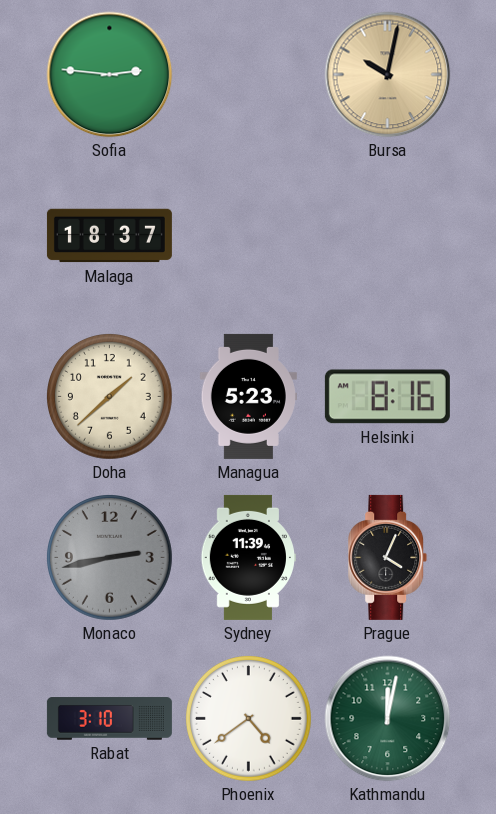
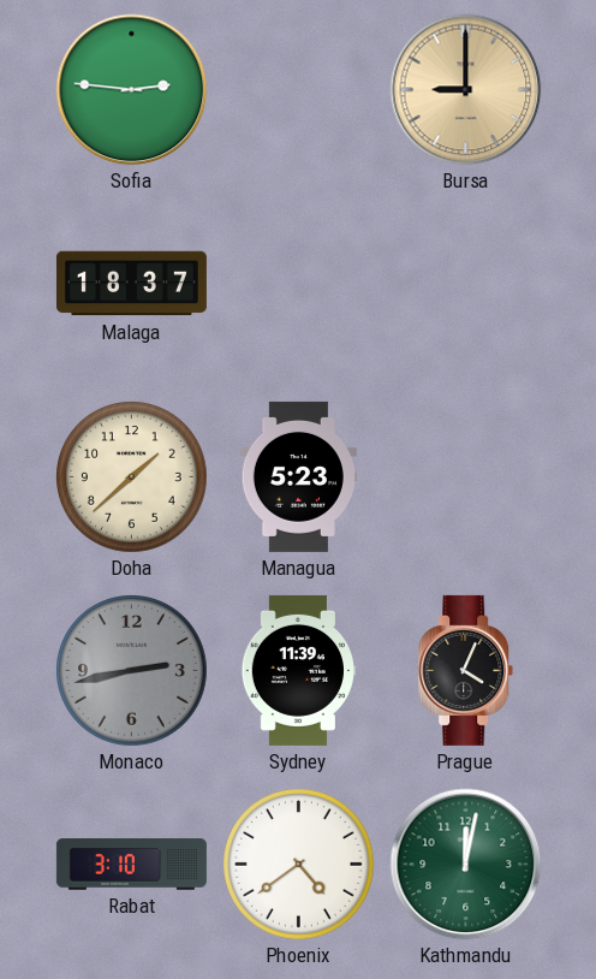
Bursa: 10:02 -> 9:00
Helsinki: 8:16 -> none
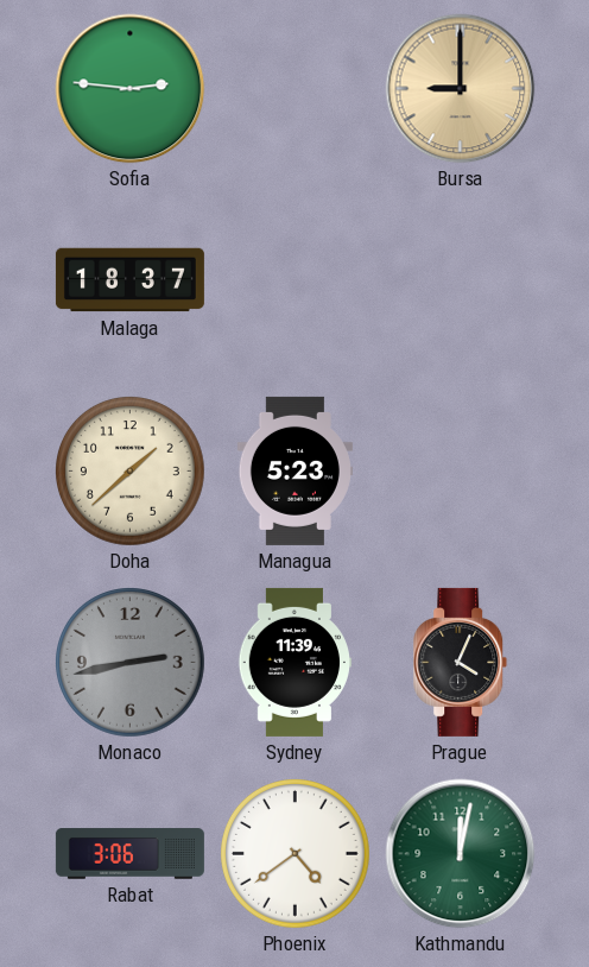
Rabat: 3:10 -> 3:06
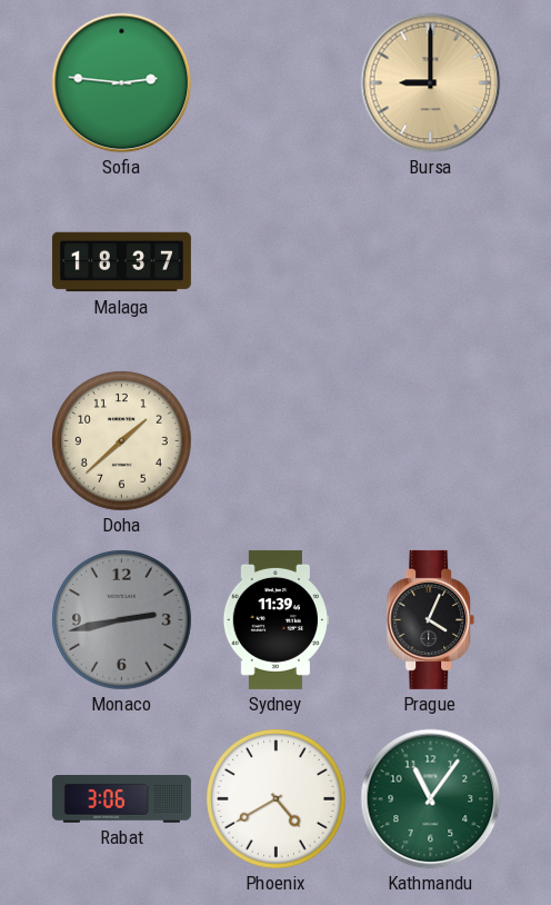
Managua: 5:23 -> none
Phoenix: 4:39 -> 4:40
Kathmandu: 12:02 -> 11:06
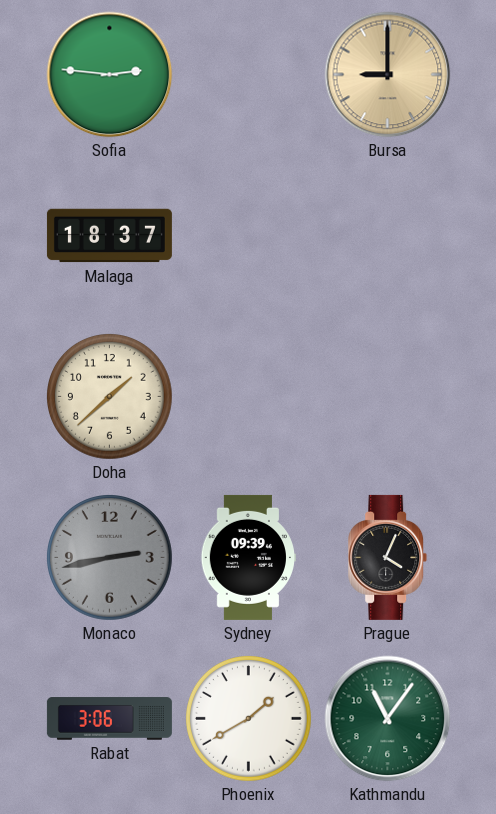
Sydney: 11:39 -> 09:39
Phoenix: 4:40 -> 1:40
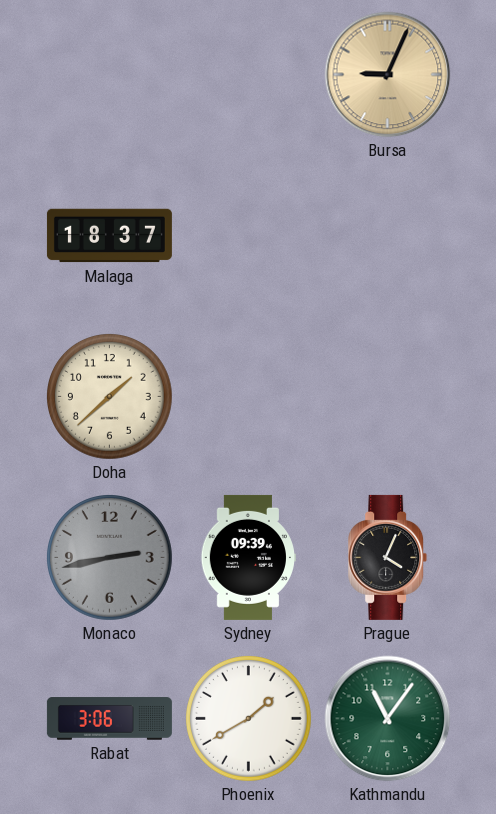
Sofia: 2:46 -> none
Bursa: 9:00 -> 9:04
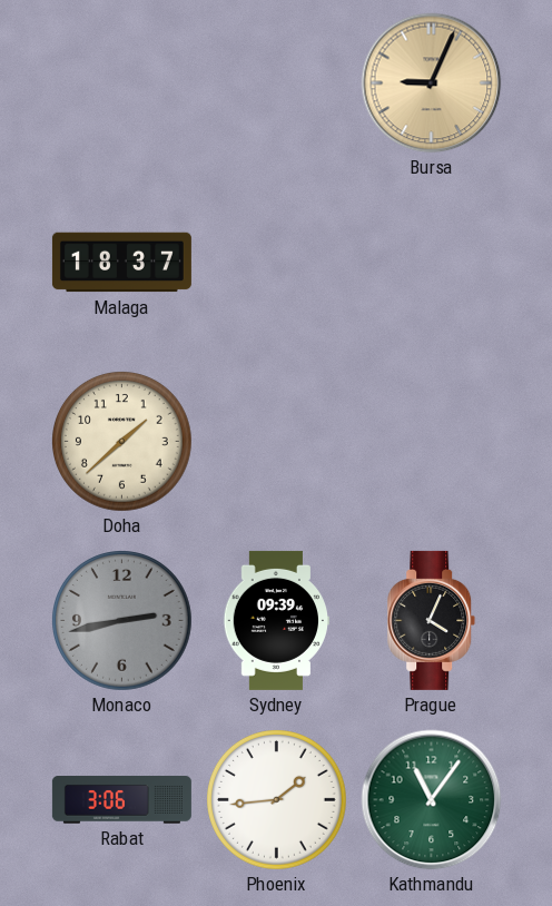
Phoenix: 1:40 -> 1:44
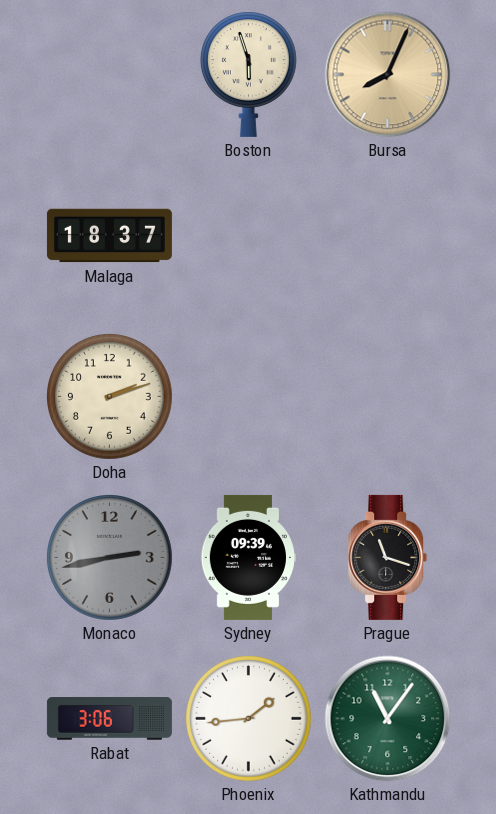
Boston: none -> 5:57
Bursa: 9:04 -> 8:04
Doha: 1:38 -> 2:12
Prague: 4:04 -> 11:18
